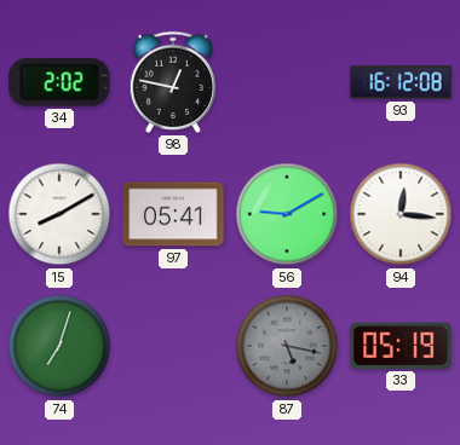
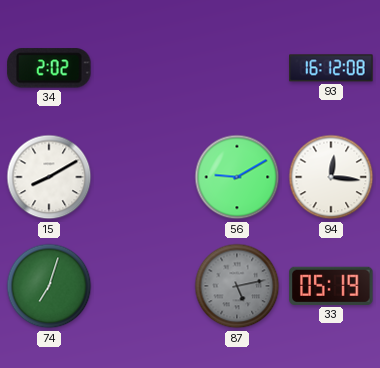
98: 12:47 -> none
97: 05:41 -> none
87: 5:17 -> 5:13
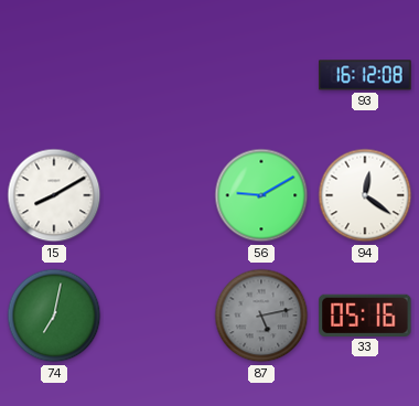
34: 2:02 -> none
94: 12:16 -> 12:21
74: 7:03 -> 7:02
33: 05:19 -> 05:16
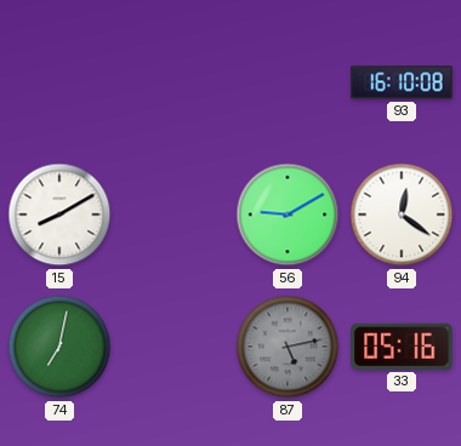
93: 16:12 -> 16:10
